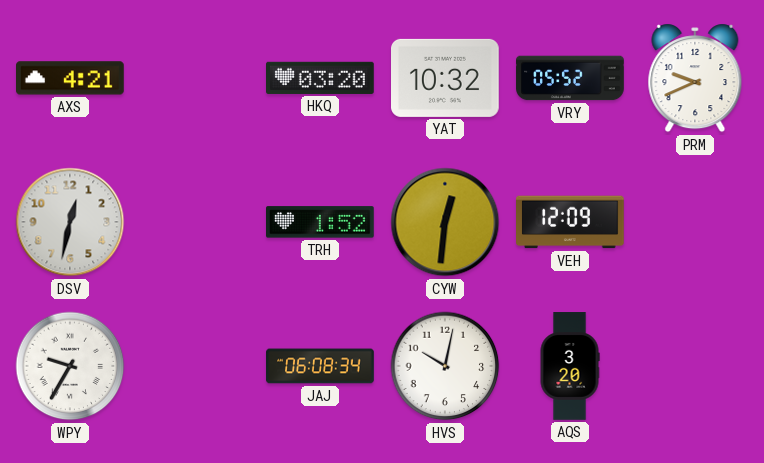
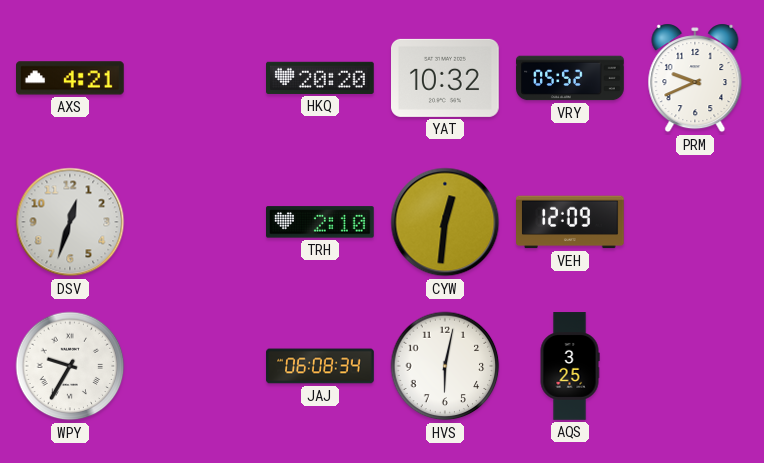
HKQ: 03:20 -> 20:20
DSV: 12:32 -> 12:33
TRH: 1:52 -> 2:10
HVS: 10:02 -> 6:02
AQS: 3:20 -> 3:25
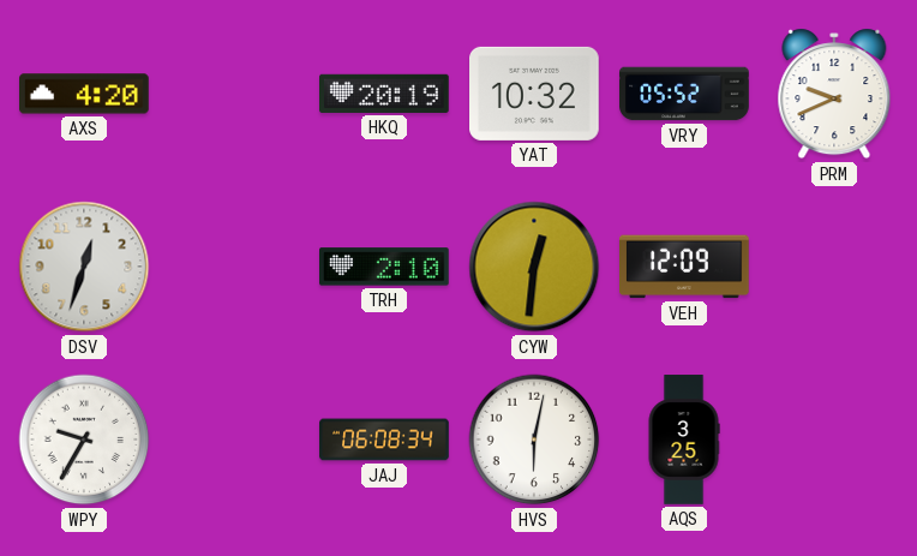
AXS: 4:21 -> 4:20
HKQ: 20:20 -> 20:19
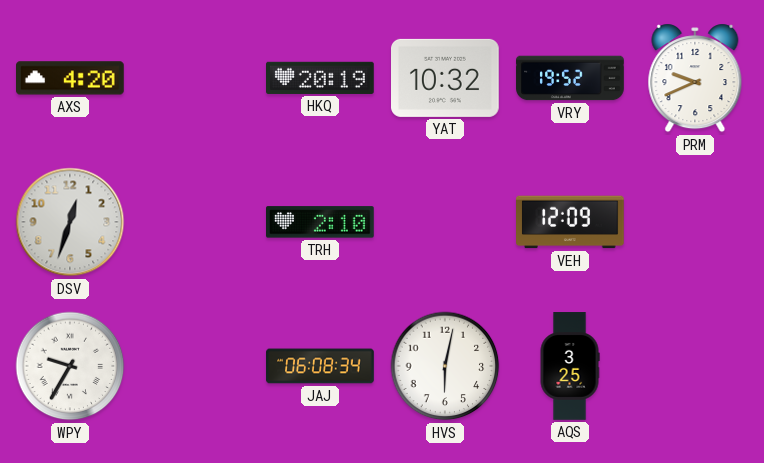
VRY: 05:52 -> 19:52
CYW: 12:31 -> none
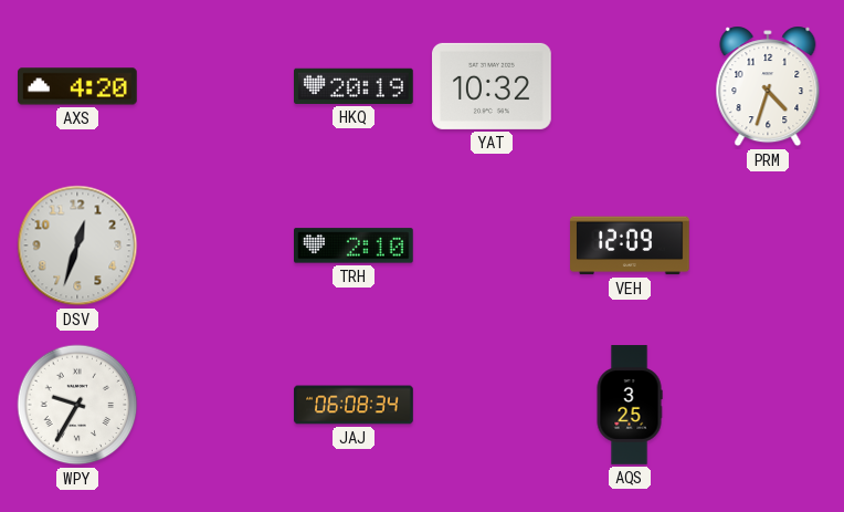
VRY: 19:52 -> none
PRM: 9:41 -> 4:33
HVS: 6:02 -> none
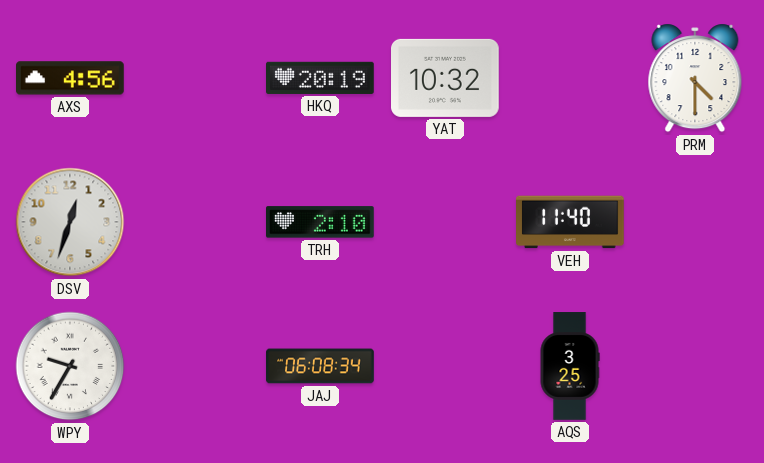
AXS: 4:20 -> 4:56
PRM: 4:33 -> 4:30
VEH: 12:09 -> 11:40
